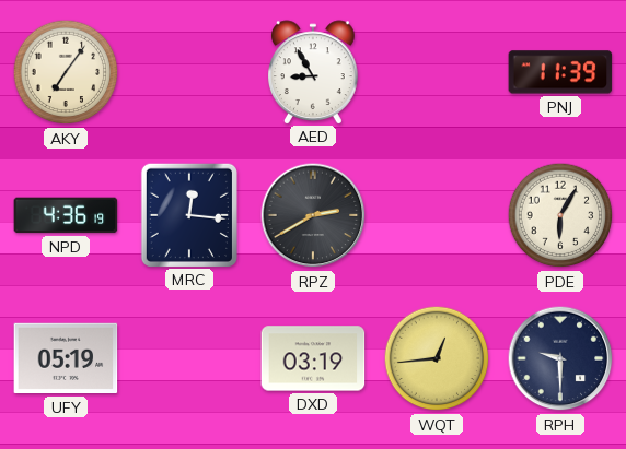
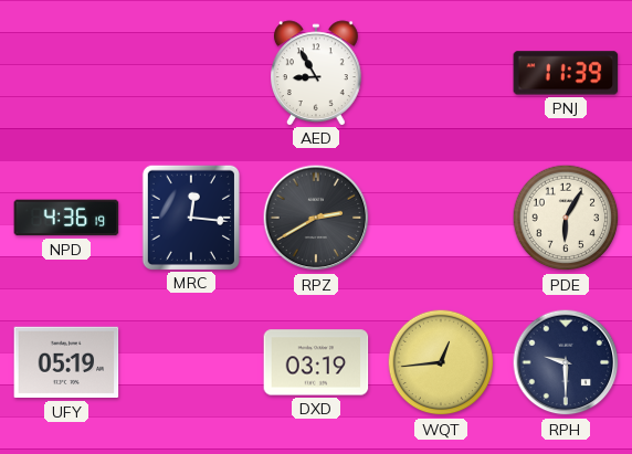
AKY: 7:06 -> none
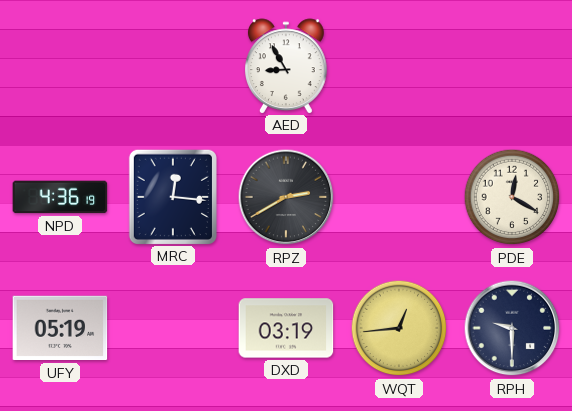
PNJ: 11:39 -> none
PDE: 6:05 -> 12:20
